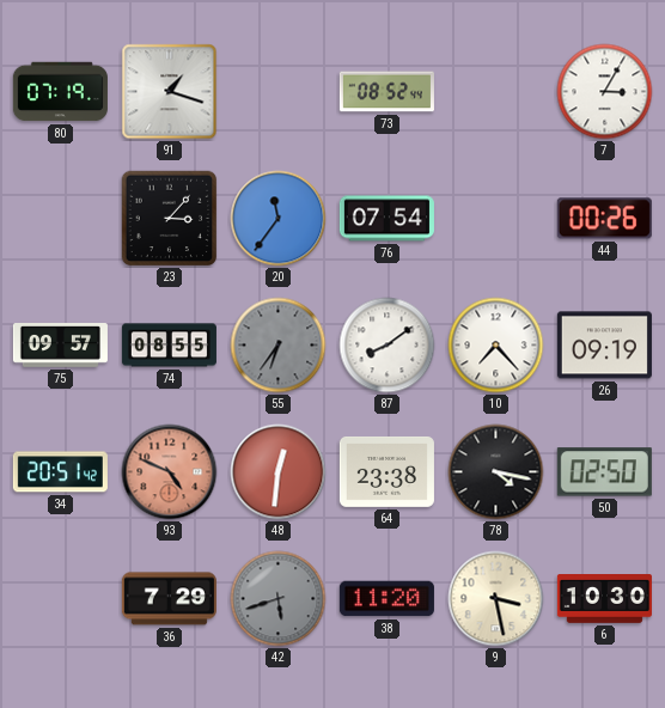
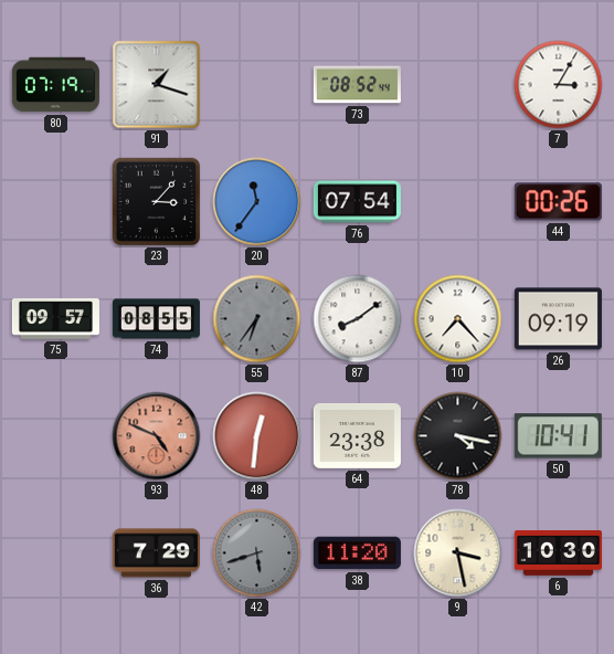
34: 20:51 -> none
50: 02:50 -> 10:41
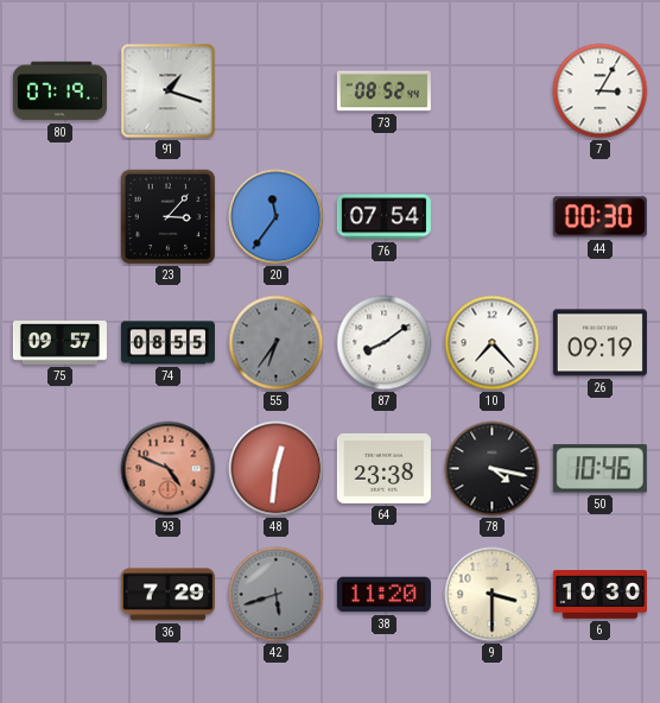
44: 00:26 -> 00:30
50: 10:41 -> 10:46
9: 3:28 -> 3:30
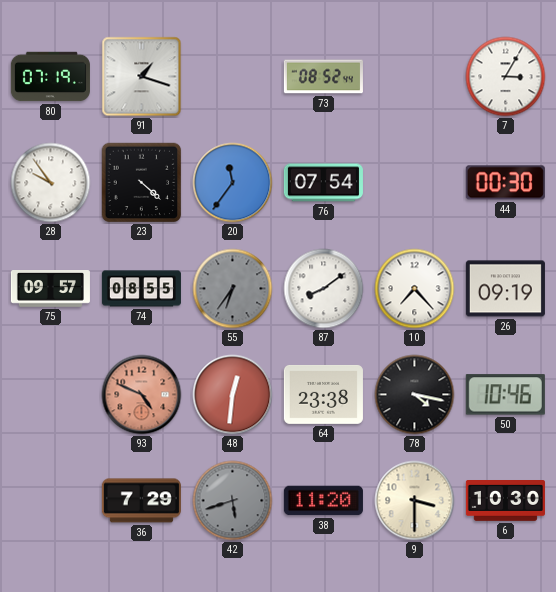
28: none -> 9:54
23: 3:07 -> 4:22
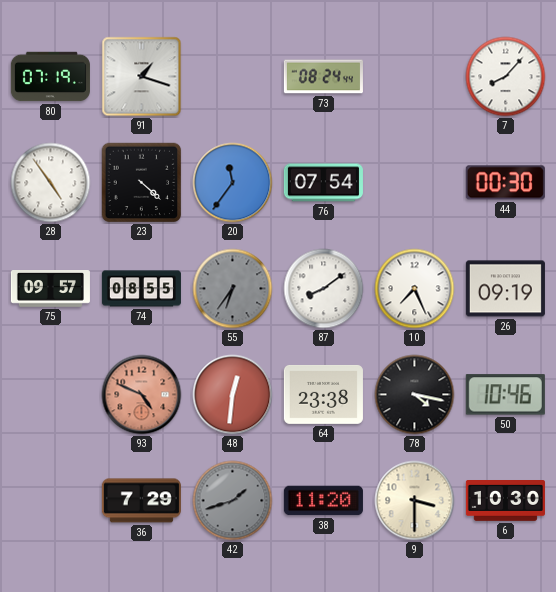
73: 08:52 -> 08:24
7: 3:05 -> 8:07
28: 9:54 -> 4:54
10: 7:23 -> 7:26
42: 5:42 -> 1:42
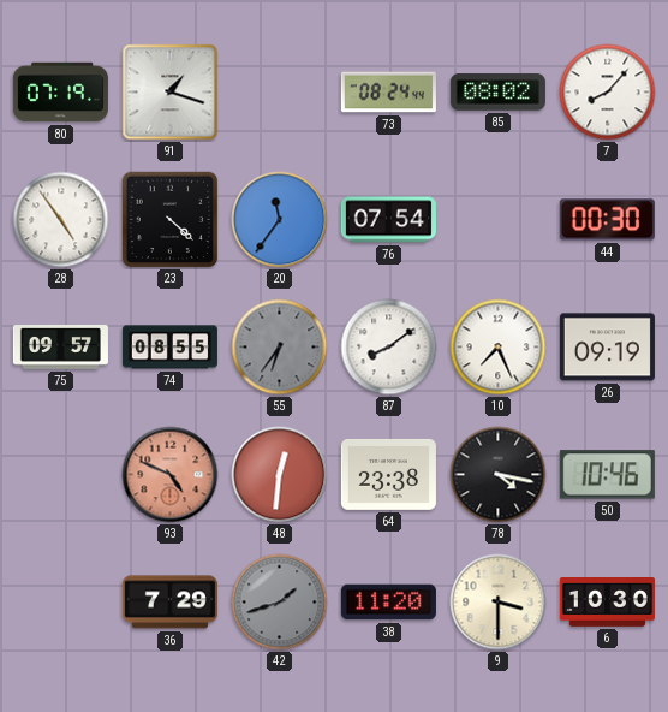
85: none -> 08:02
